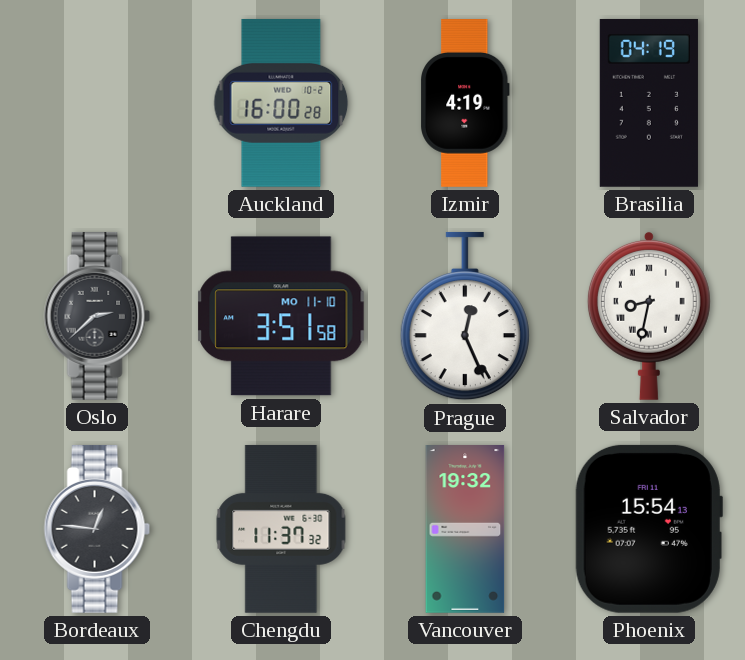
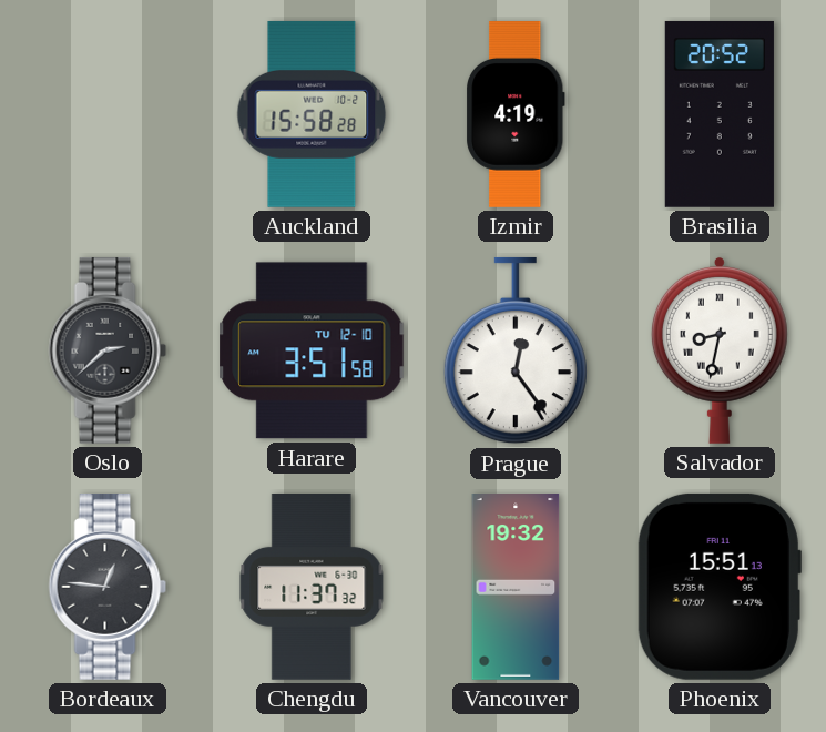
Auckland: 16:00 -> 15:58
Brasilia: 04:19 -> 20:52
Harare date: MO 11-10 -> TU 12-10
Prague: 12:26 -> 12:24
Phoenix: 15:54 -> 15:51
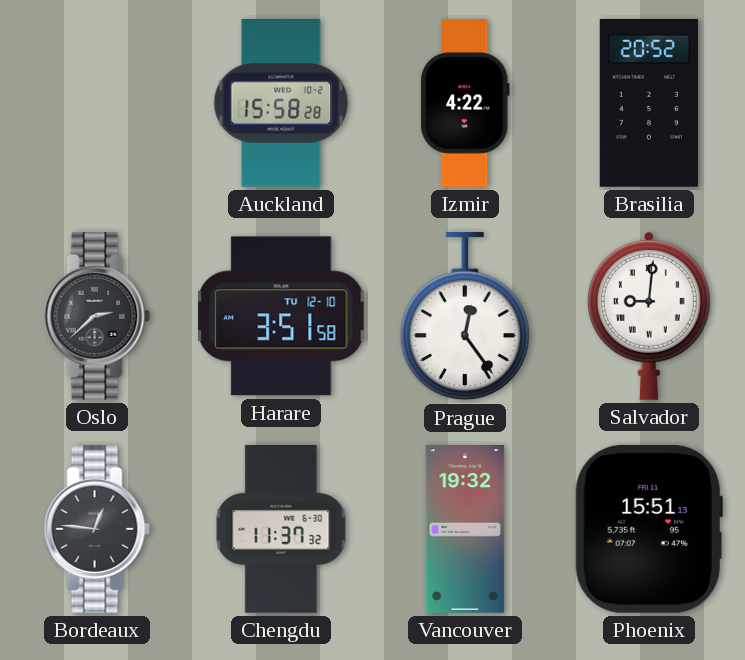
Izmir: 4:19 -> 4:22
Salvador: 8:32 -> 9:01
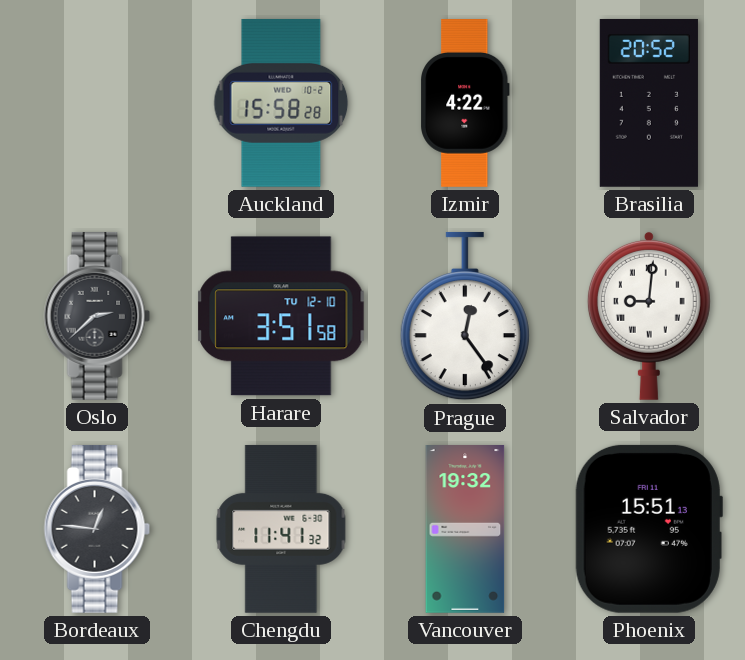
Chengdu: 11:37 -> 11:41
